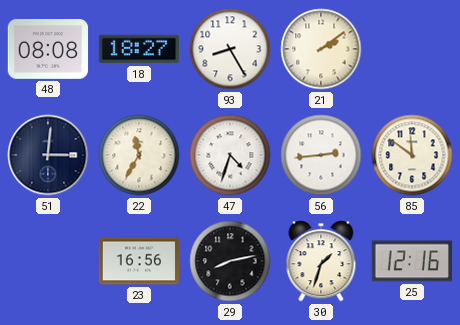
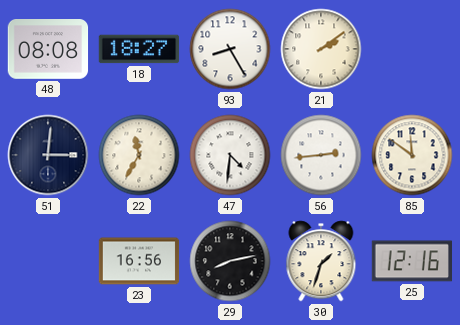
47: 4:33 -> 4:31
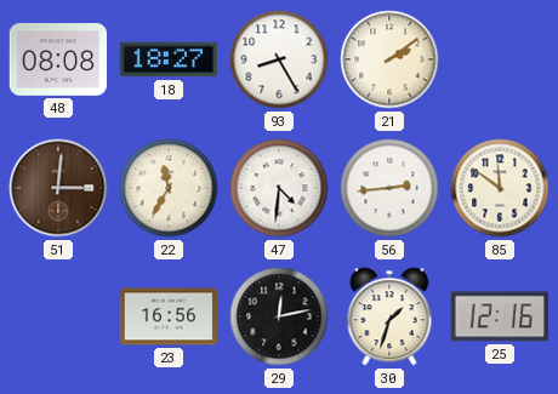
51 dial: navy -> brown
29: 8:13 -> 12:13
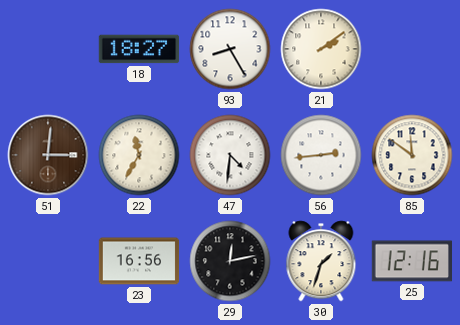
48: 08:08 -> none
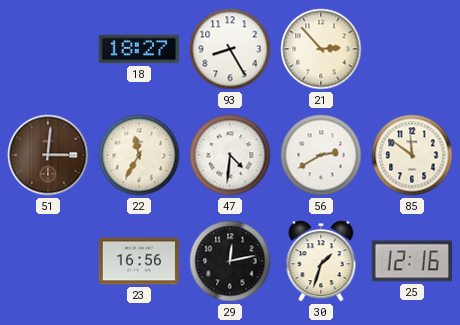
21: 2:09 -> 2:53
56: 2:44 -> 2:40
